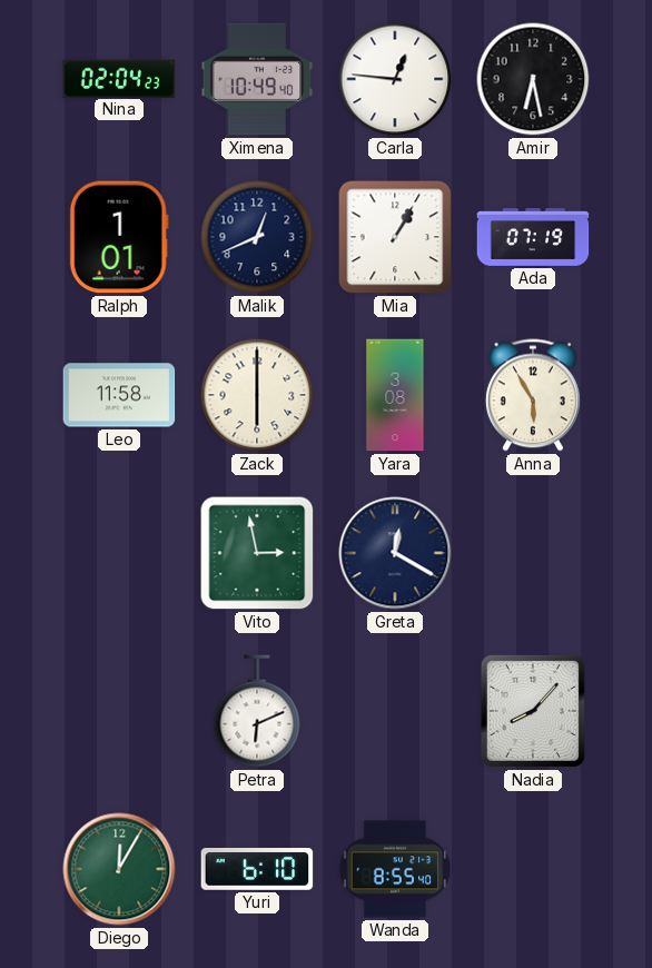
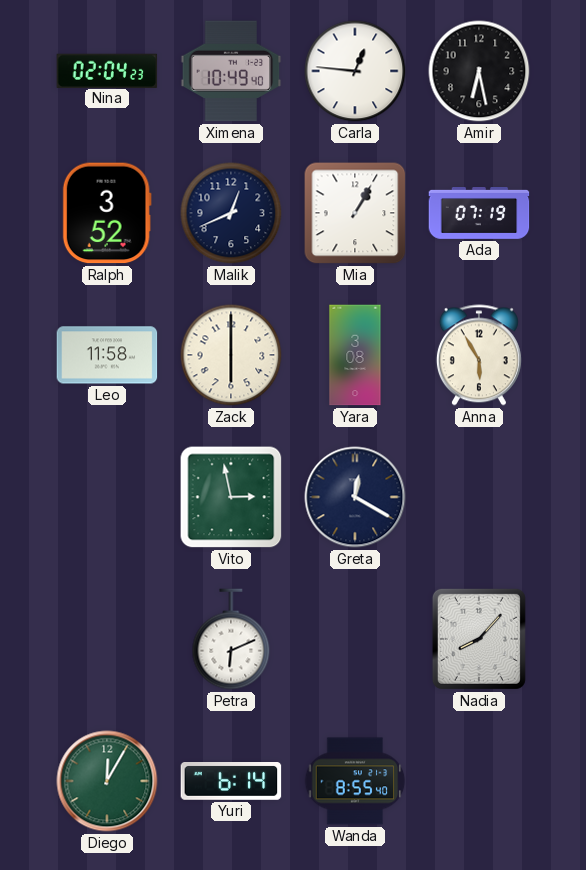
Ralph: 1:01 -> 3:52
Yuri: 6:10 -> 6:14
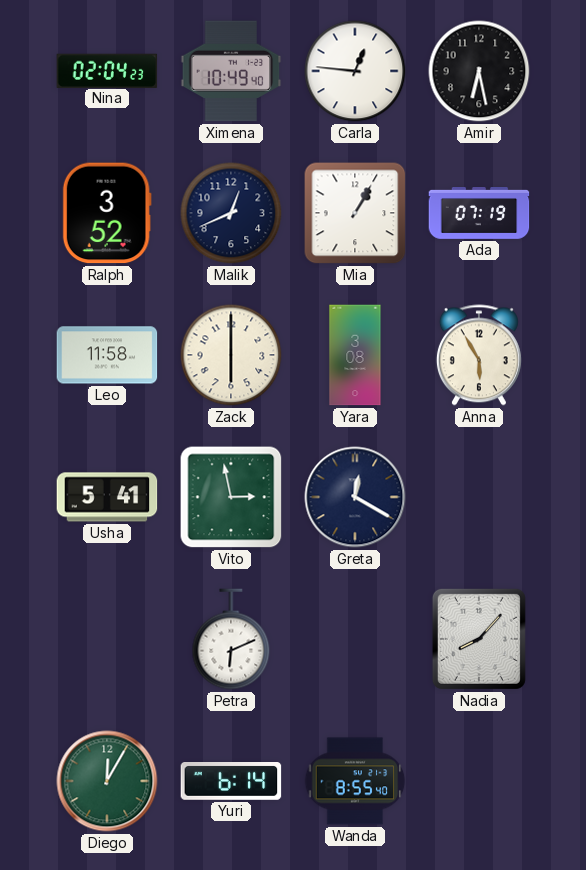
Usha: none -> 5:41
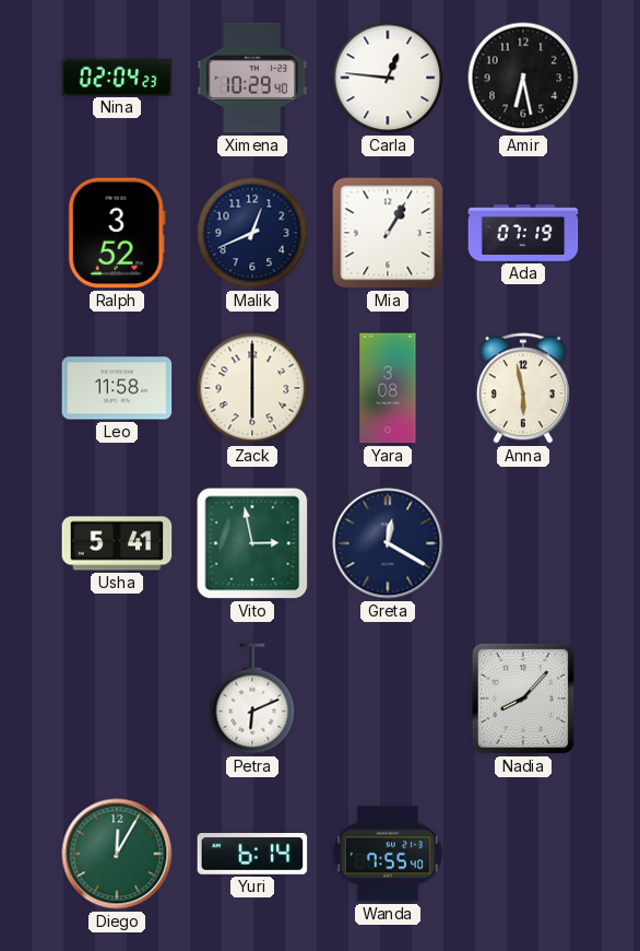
Ximena: 10:49 -> 10:29
Anna: 5:55 -> 5:58
Wanda: 8:55 -> 7:55
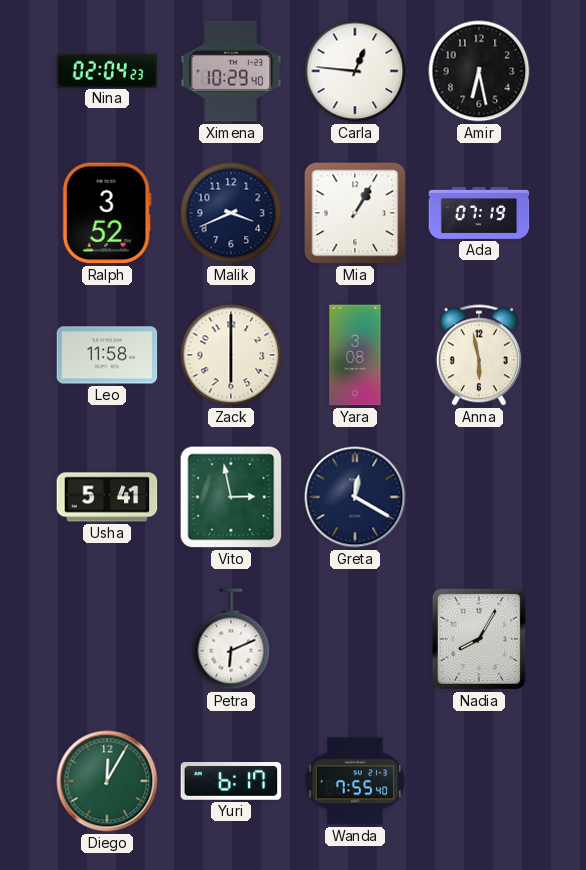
Malik: 12:41 -> 3:41
Nadia: 8:07 -> 8:05
Yuri: 6:14 -> 6:17
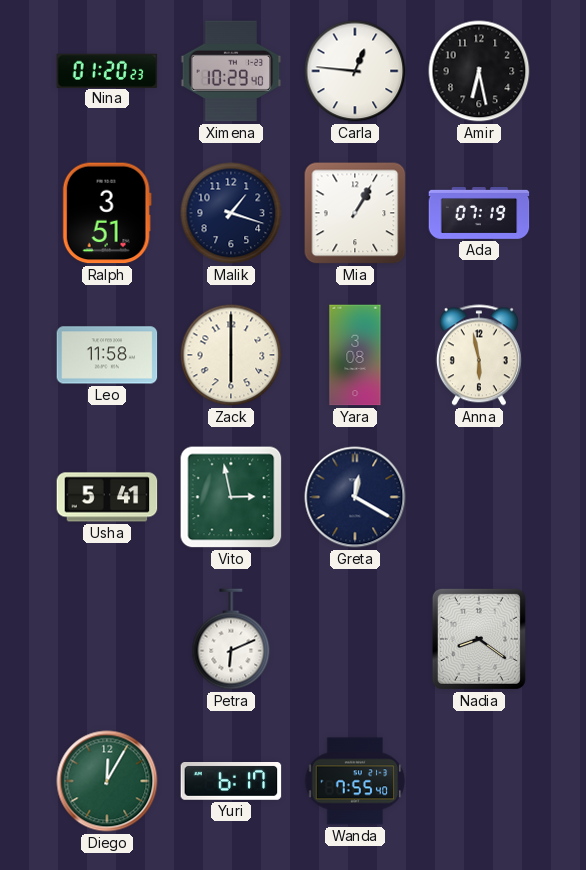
Nina: 02:04 -> 01:20
Ralph: 3:52 -> 3:51
Malik: 3:41 -> 1:18
Nadia: 8:05 -> 8:21
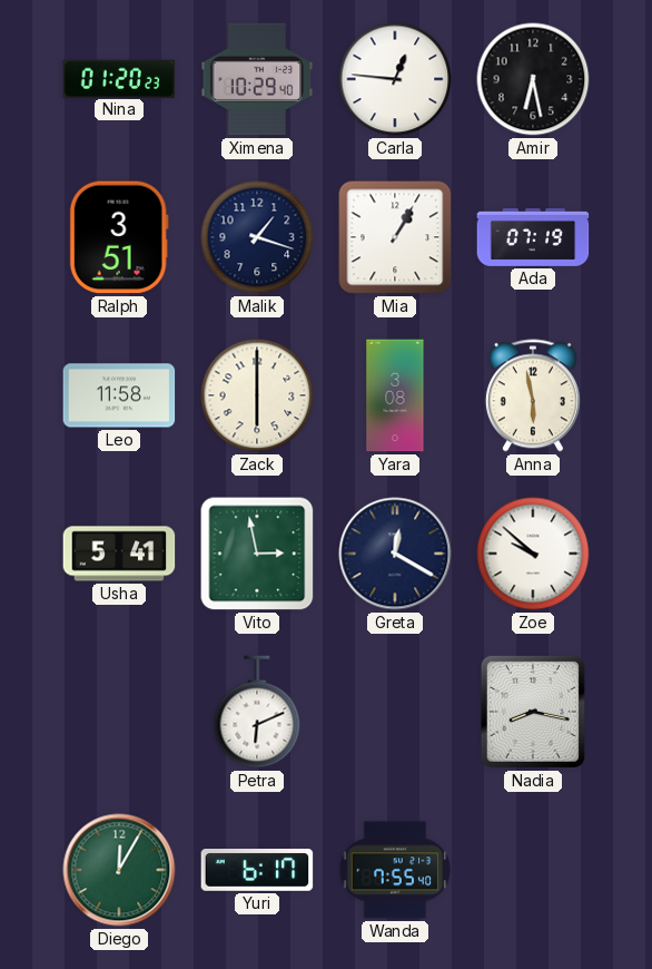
Zoe: none -> 9:52
Nadia: 8:21 -> 8:17
